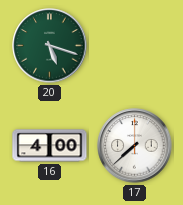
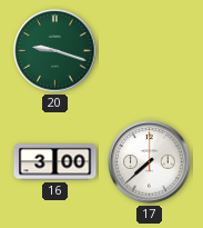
20: 5:18 -> 9:18
16: 4:00 -> 3:00
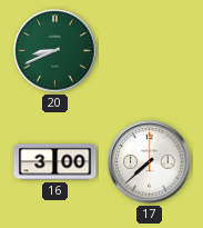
20: 9:18 -> 8:41
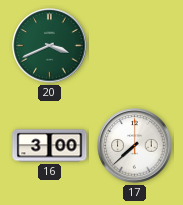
20: 8:41 -> 3:41
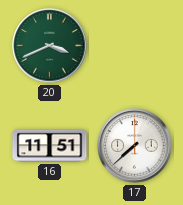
16: 3:00 -> 11:51
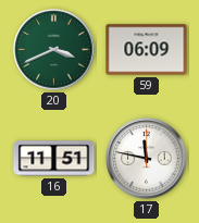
59: none -> 06:09
17: 7:38 -> 11:47
